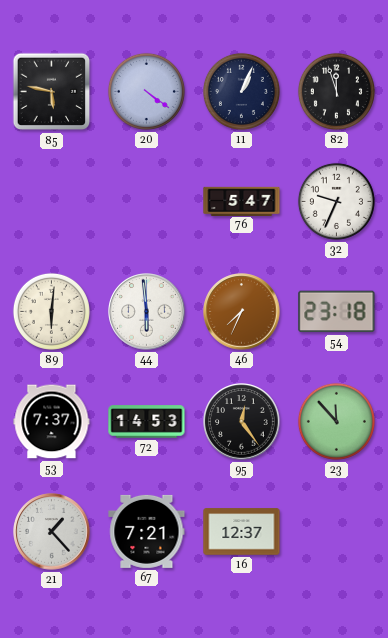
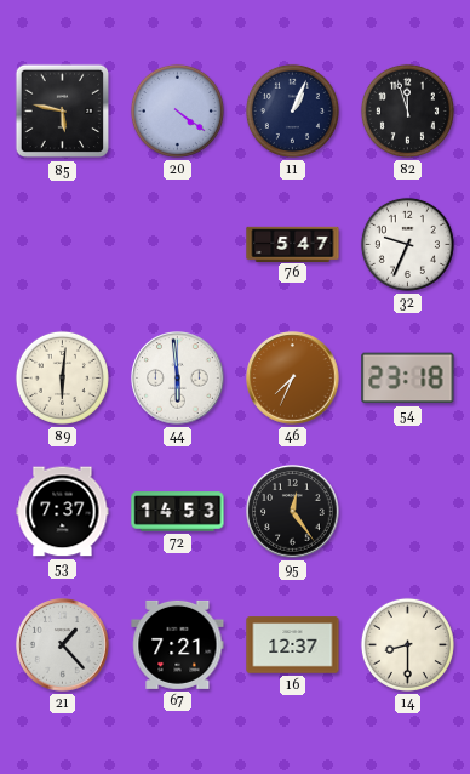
23: 11:53 -> none
14: none -> 8:30
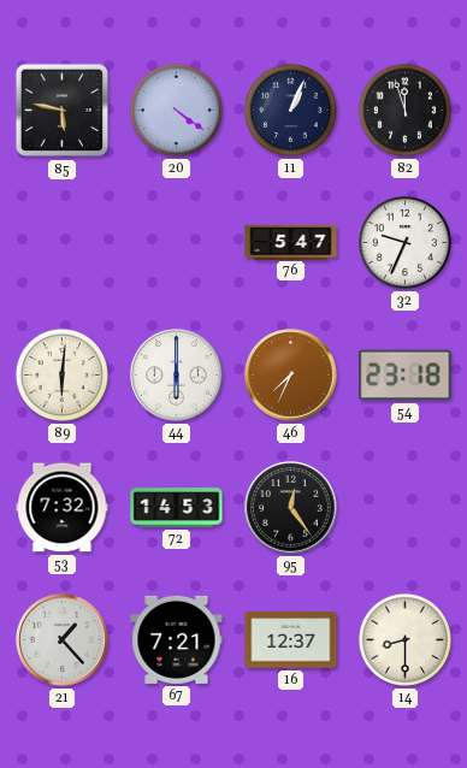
44: 5:59 -> 6:00
53: 7:37 -> 7:32
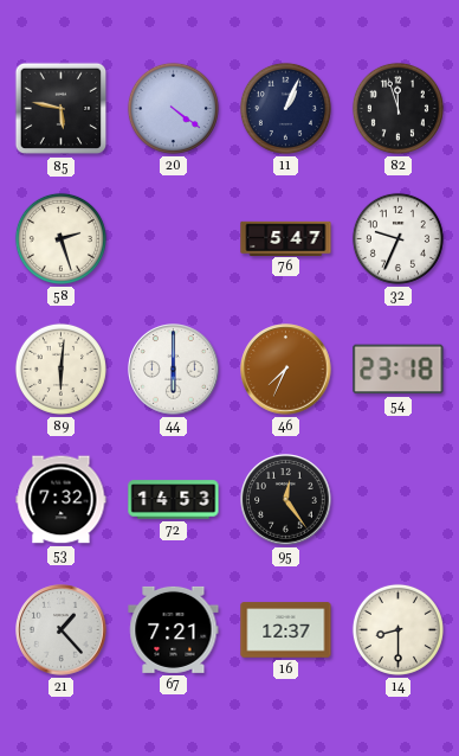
58: none -> 2:27
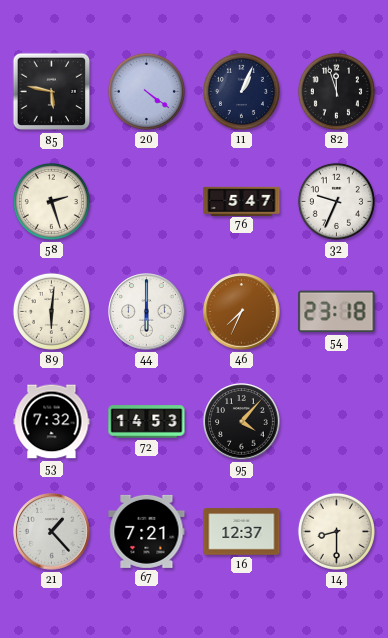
95: 12:24 -> 4:07
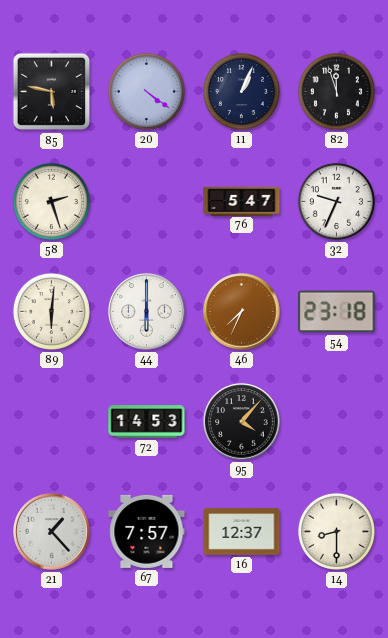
53: 7:32 -> none
67: 7:21 -> 7:57
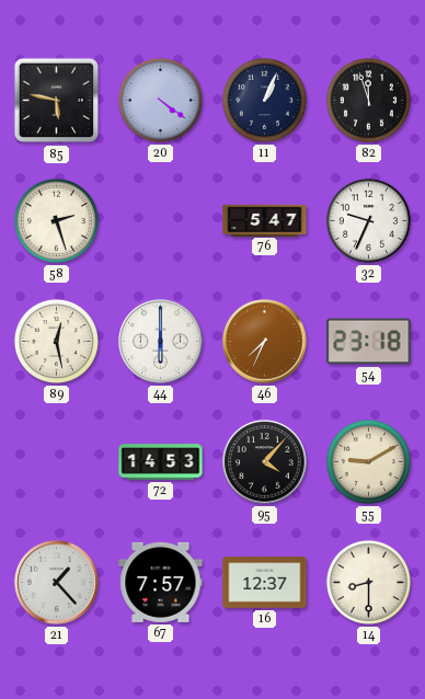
89: 6:01 -> 12:28
55: none -> 9:10
